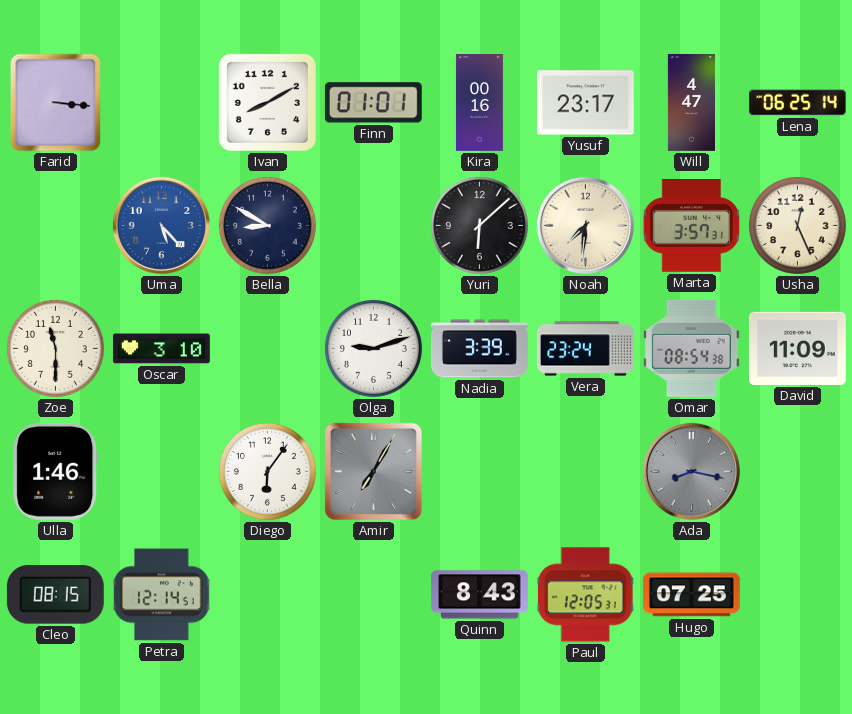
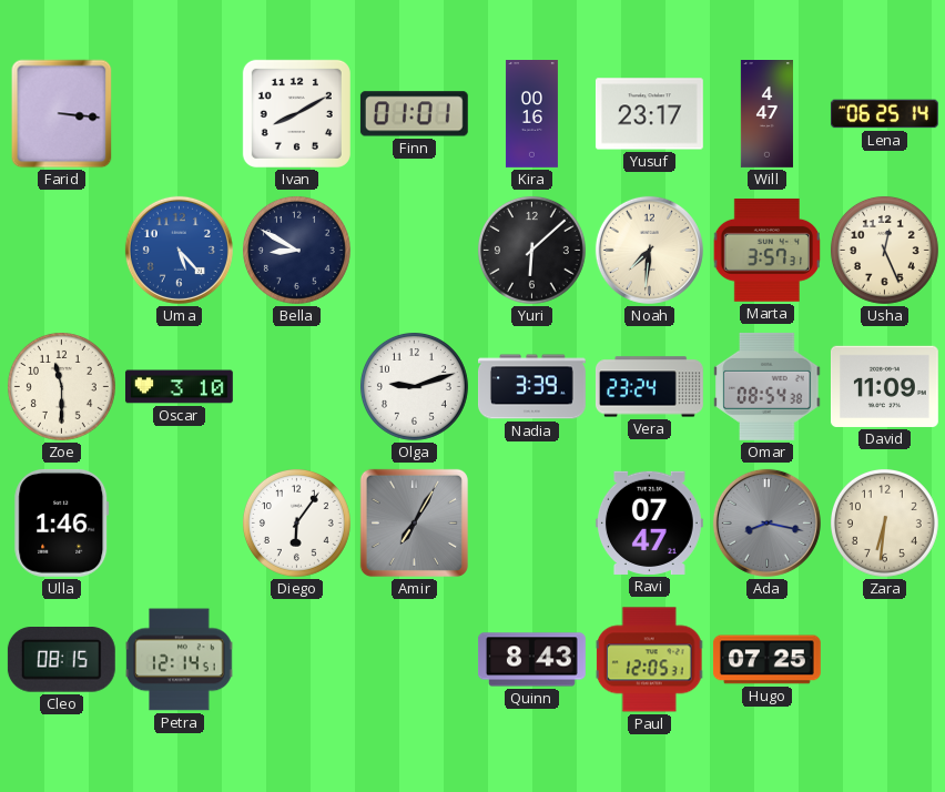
Ravi: none -> 07:47
Zara: none -> 6:31
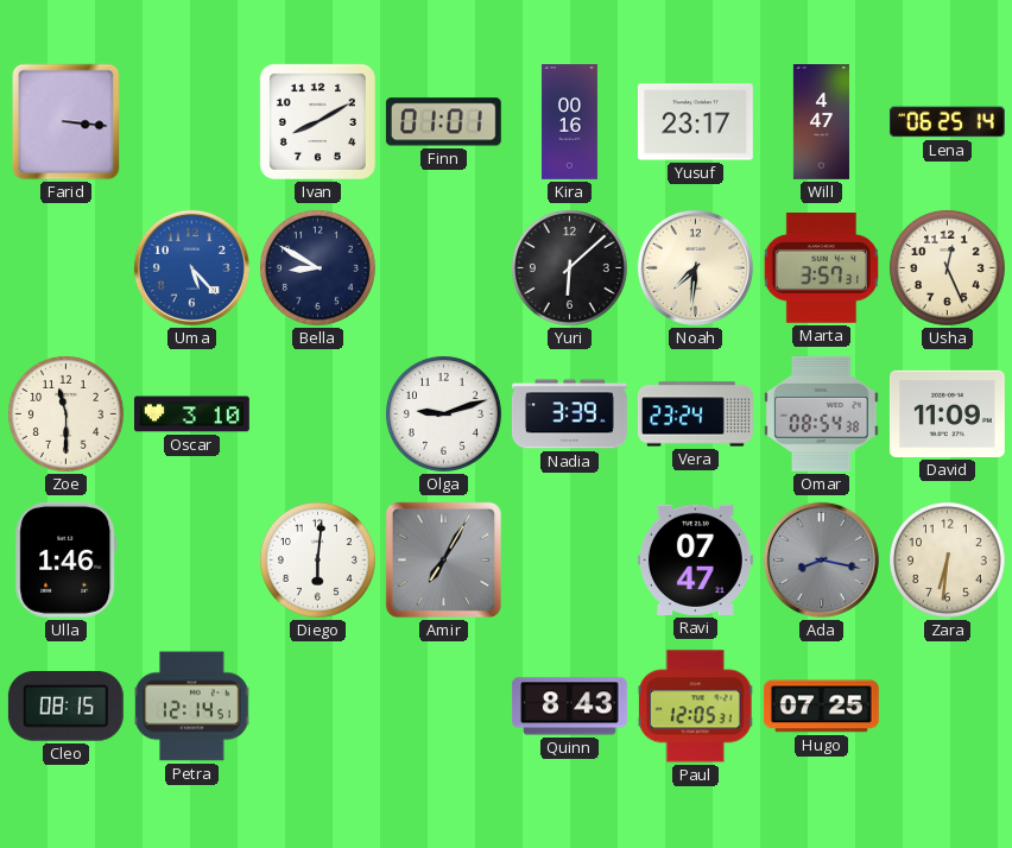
Diego: 6:06 -> 6:01
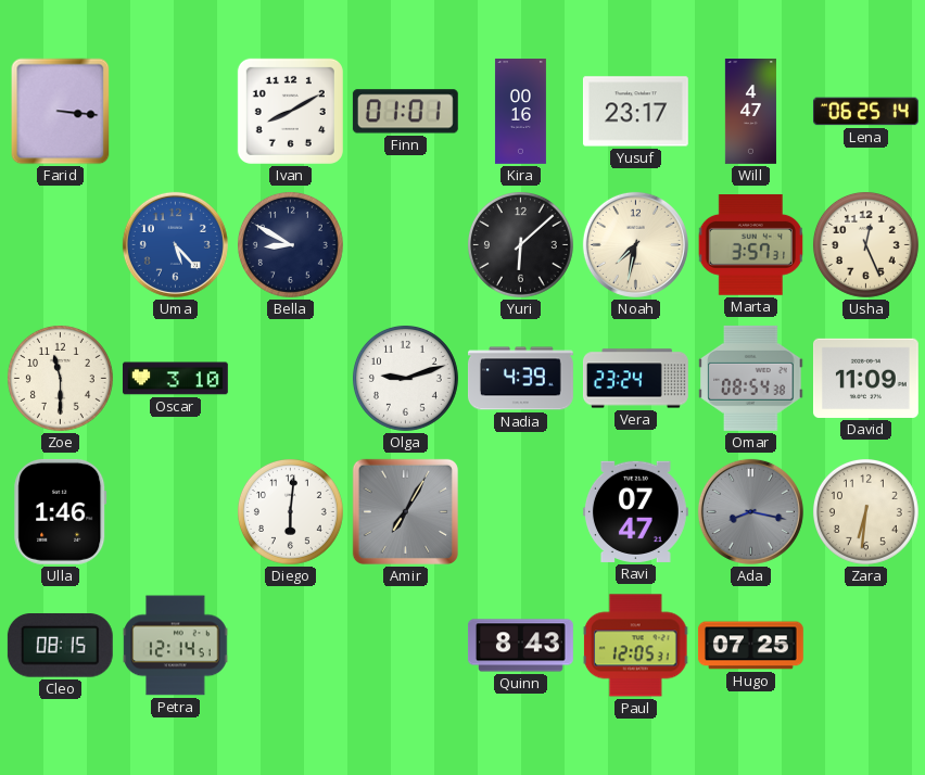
Noah: 7:31 -> 7:32
Nadia: 3:39 -> 4:39
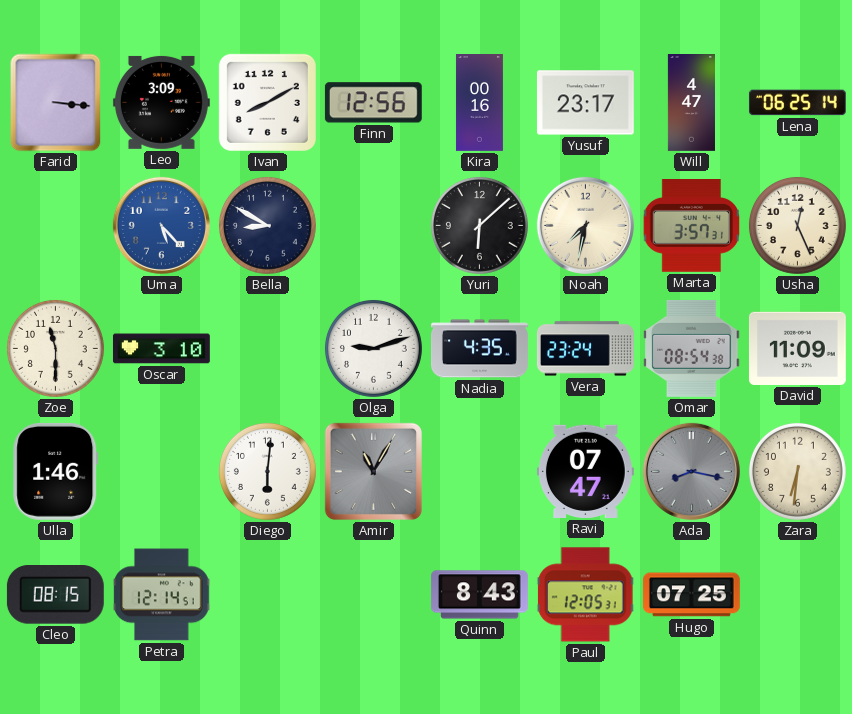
Leo: none -> 3:09
Finn: 01:01 -> 12:56
Nadia: 4:39 -> 4:35
Amir: 7:05 -> 11:05
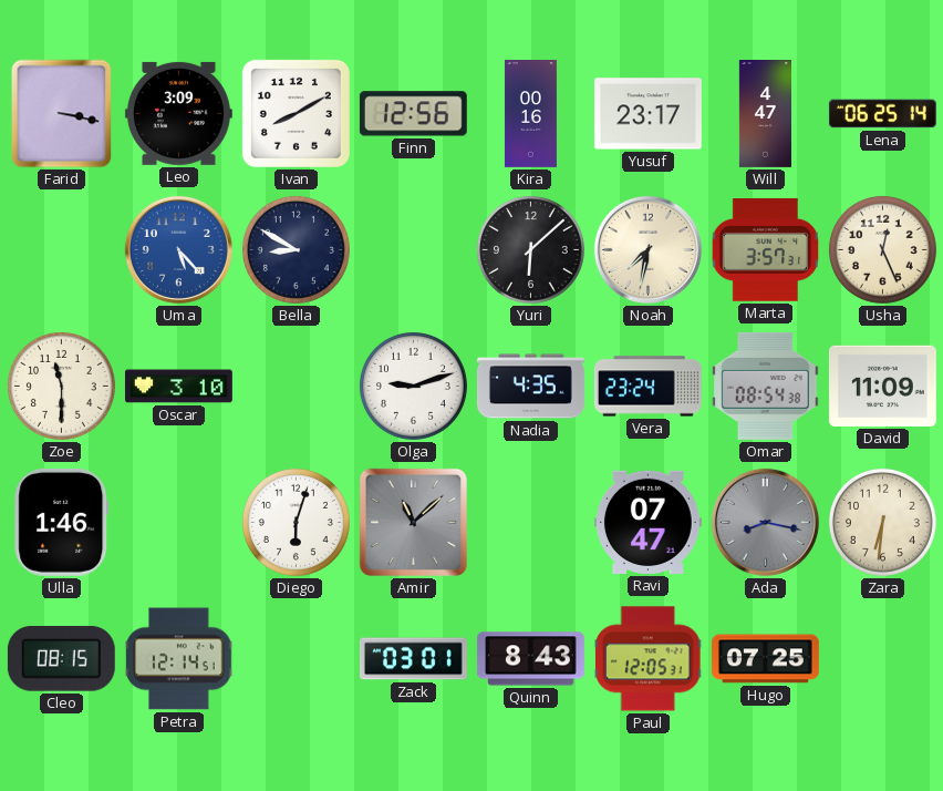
Farid: 3:16 -> 3:17
Diego: 6:01 -> 6:03
Amir: 11:05 -> 11:08
Zack: none -> 03:01
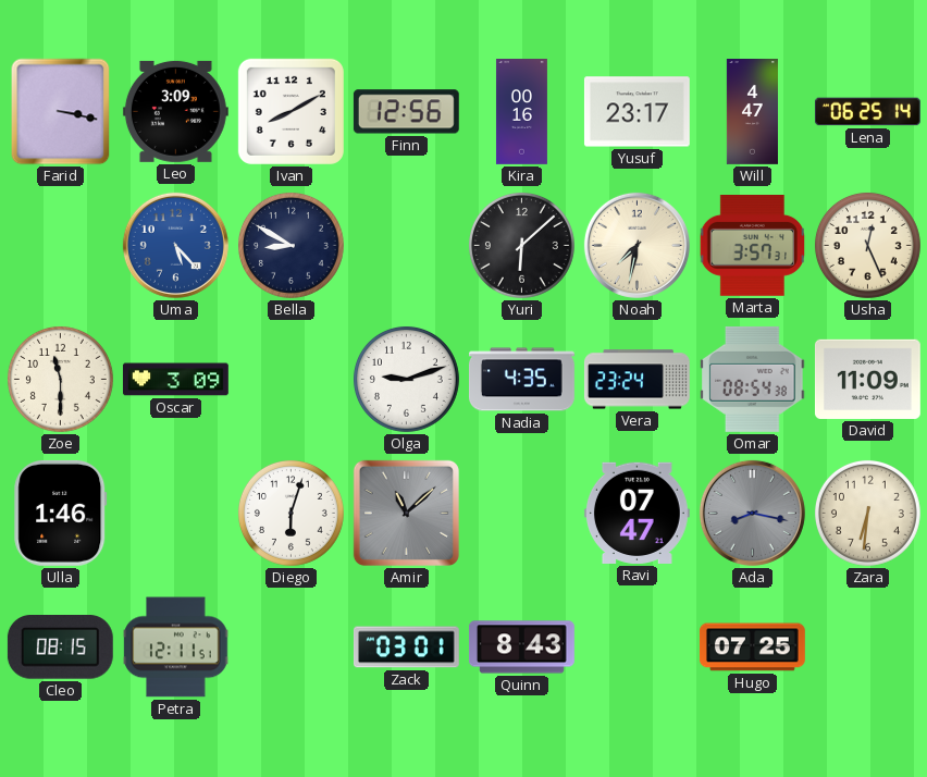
Oscar: 3:10 -> 3:09
Petra: 12:14 -> 12:11
Paul: 12:05 -> none
